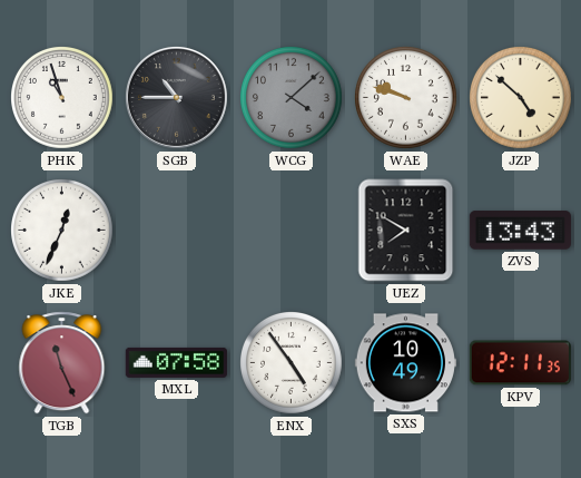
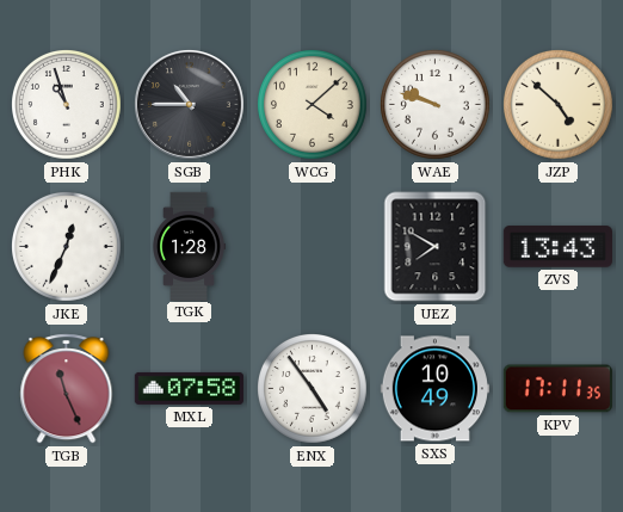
WCG dial: grey -> cream
TGK: none -> 1:28
KPV: 12:11 -> 17:11
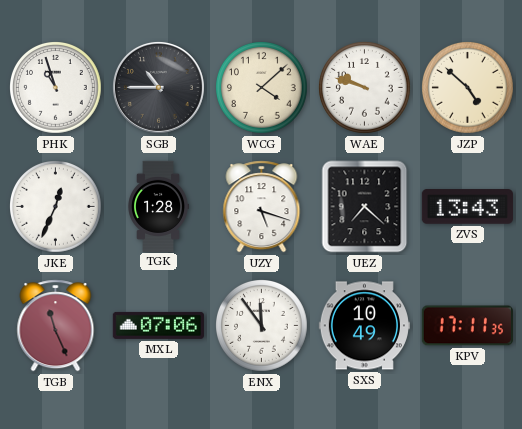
UZY: none -> 5:18
UEZ: 7:50 -> 7:22
MXL: 07:58 -> 07:06
ENX: 4:54 -> 11:54
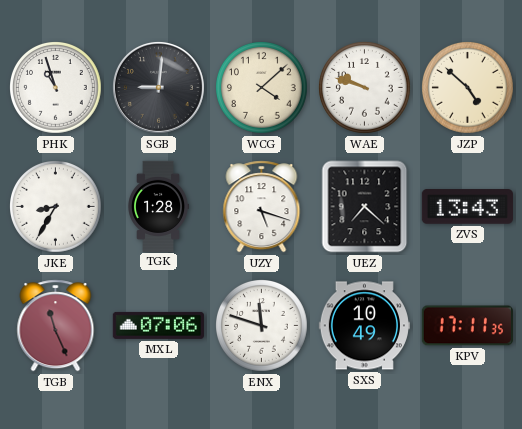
SGB: 10:45 -> 9:01
JKE: 12:34 -> 8:35
ENX: 11:54 -> 11:48
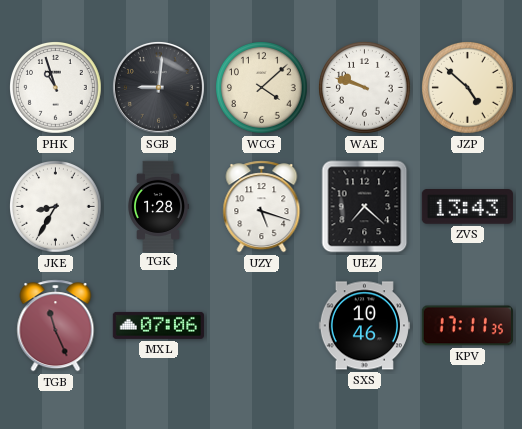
ENX: 11:48 -> none
SXS: 10:49 -> 10:46
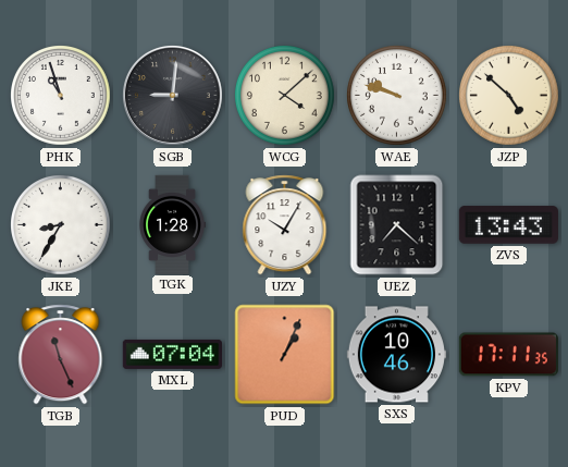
UZY: 5:18 -> 10:05
MXL: 07:06 -> 07:04
PUD: none -> 1:04
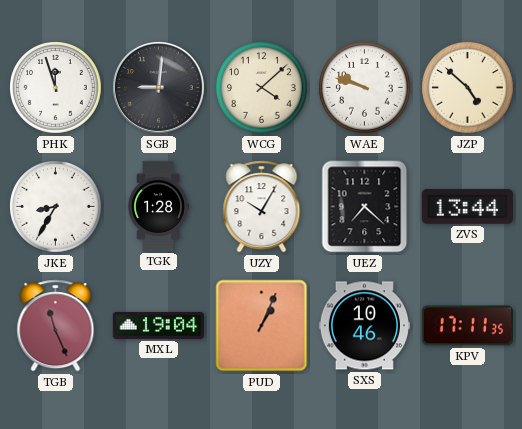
PHK: 10:57 -> 11:57
ZVS: 13:43 -> 13:44
MXL: 07:04 -> 19:04
